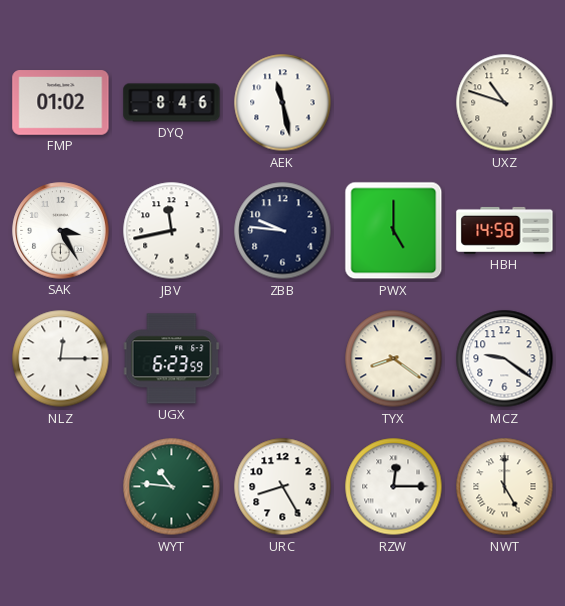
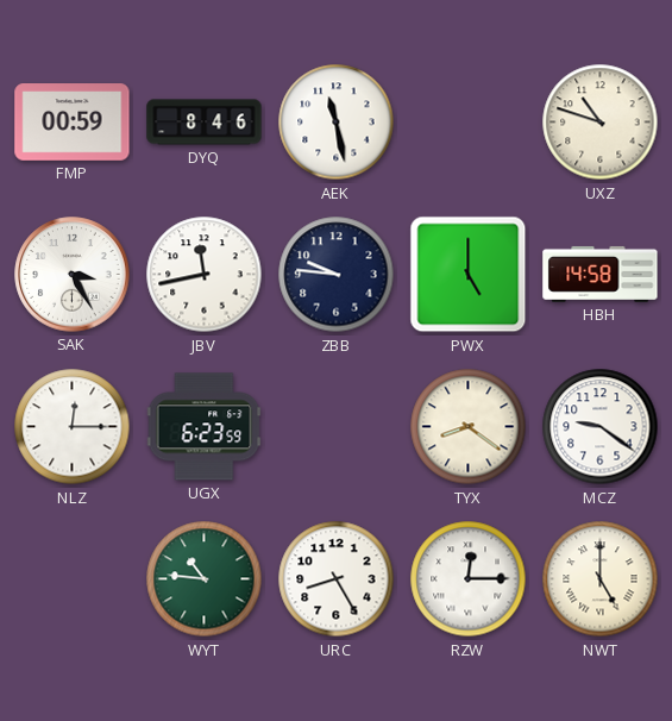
FMP: 01:02 -> 00:59
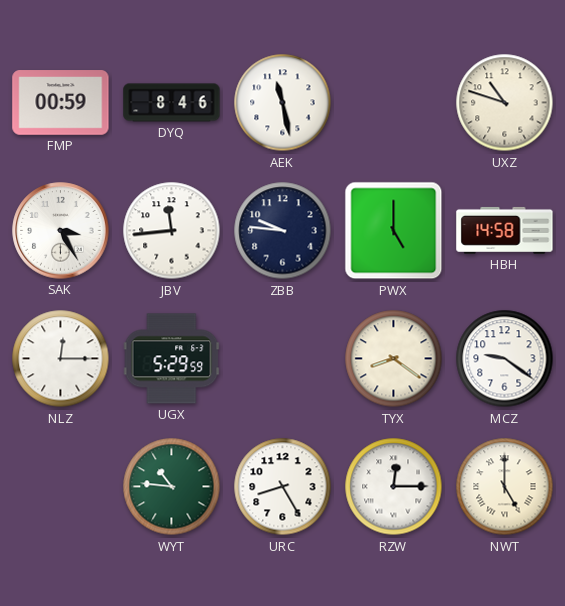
JBV: 11:43 -> 11:44
UGX: 6:23 -> 5:29
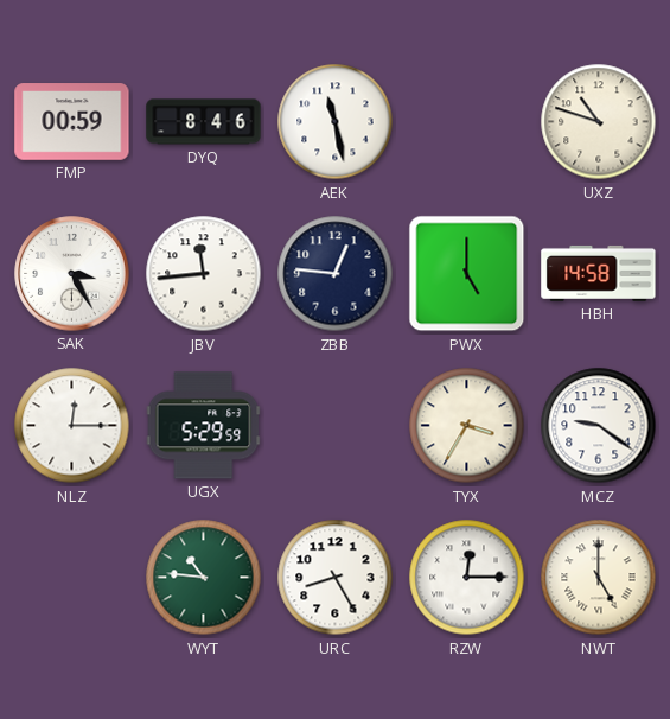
ZBB: 9:46 -> 12:46
TYX: 8:21 -> 3:35
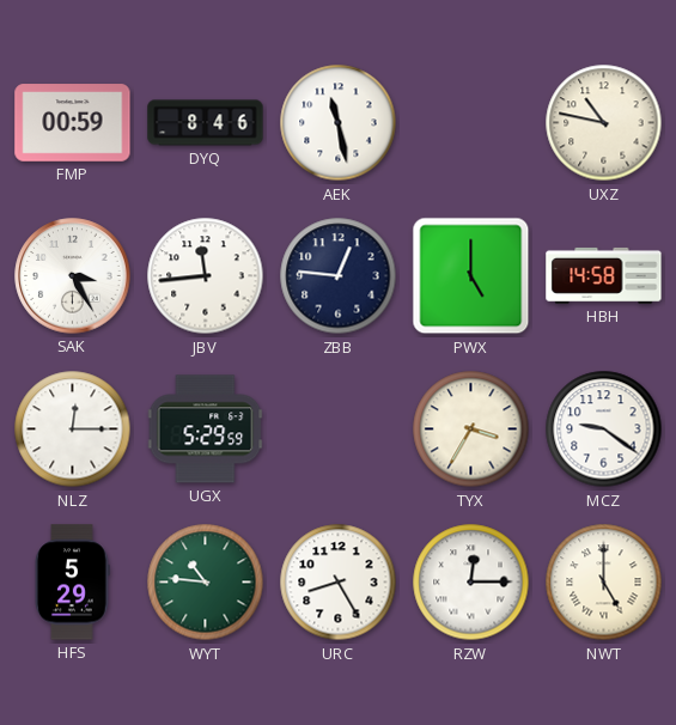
UXZ: 10:48 -> 10:47
HFS: none -> 5:29
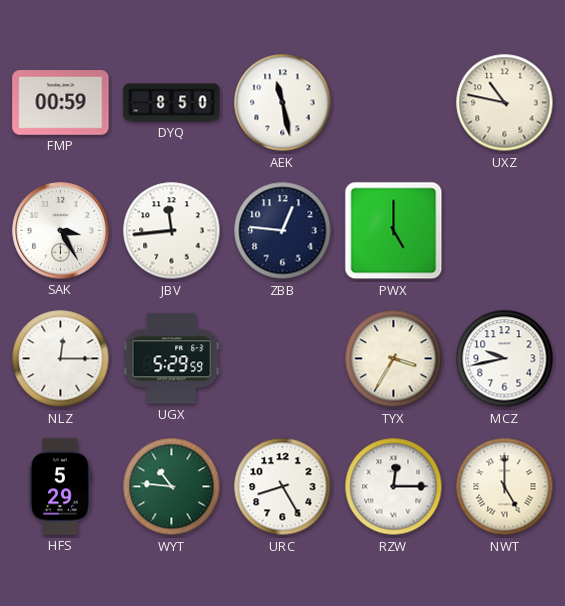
DYQ: 8:46 -> 8:50
HBH: 14:58 -> none
MCZ: 9:21 -> 9:43
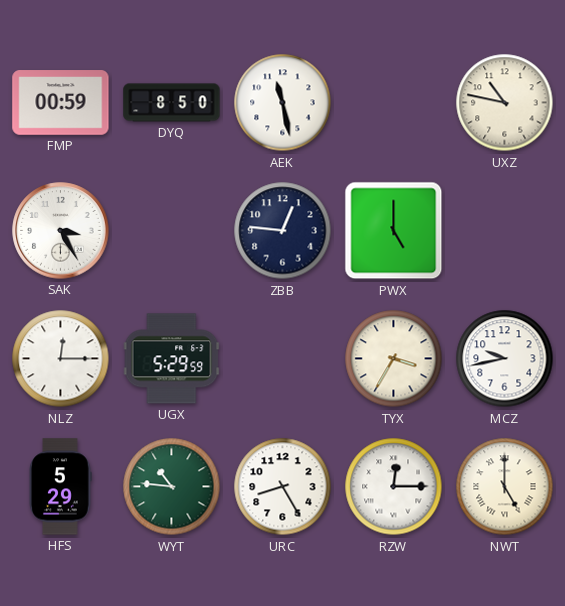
JBV: 11:44 -> none
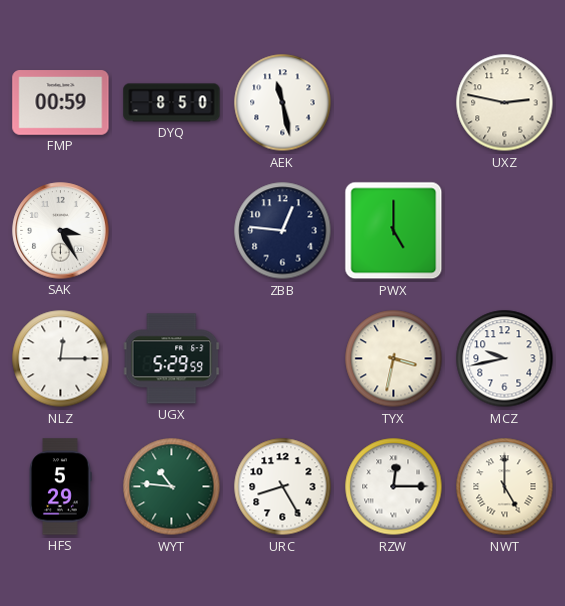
UXZ: 10:47 -> 2:47
TYX: 3:35 -> 3:32
